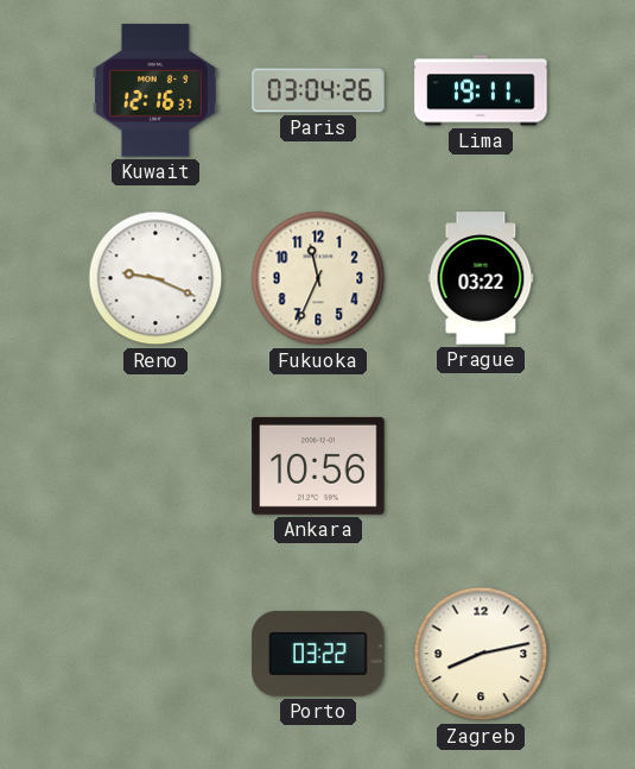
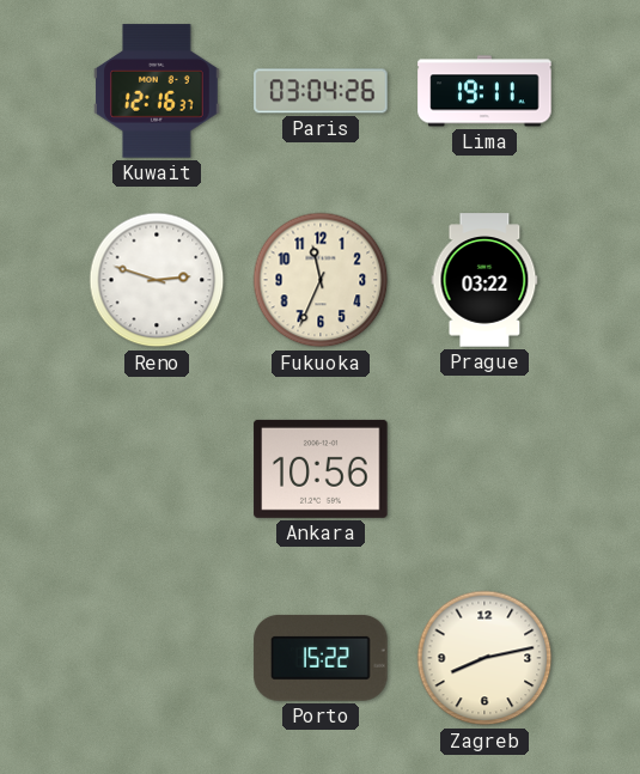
Reno: 9:19 -> 2:48
Porto: 03:22 -> 15:22
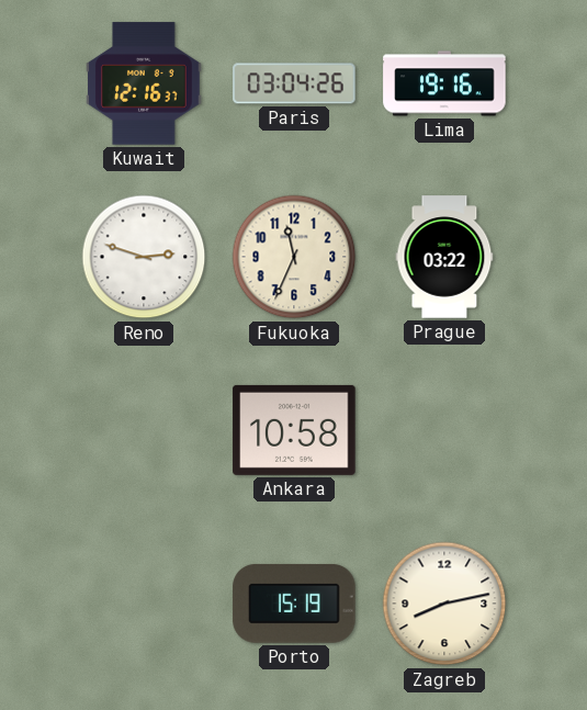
Lima: 19:11 -> 19:16
Ankara: 10:56 -> 10:58
Porto: 15:22 -> 15:19
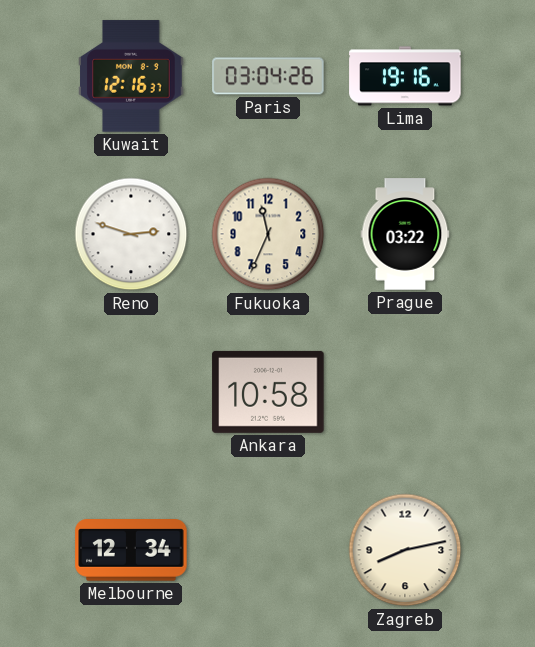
Melbourne: none -> 12:34
Porto: 15:19 -> none
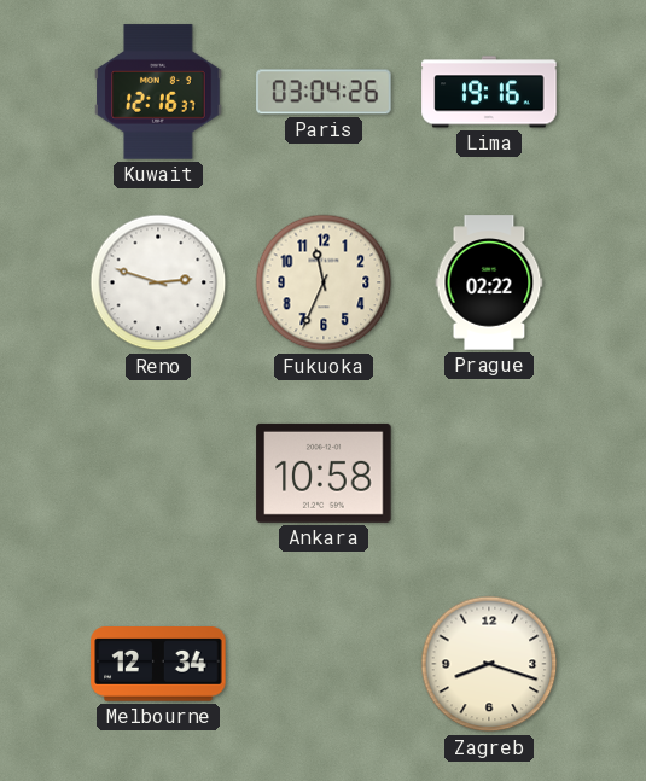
Prague: 03:22 -> 02:22
Zagreb: 8:13 -> 8:18
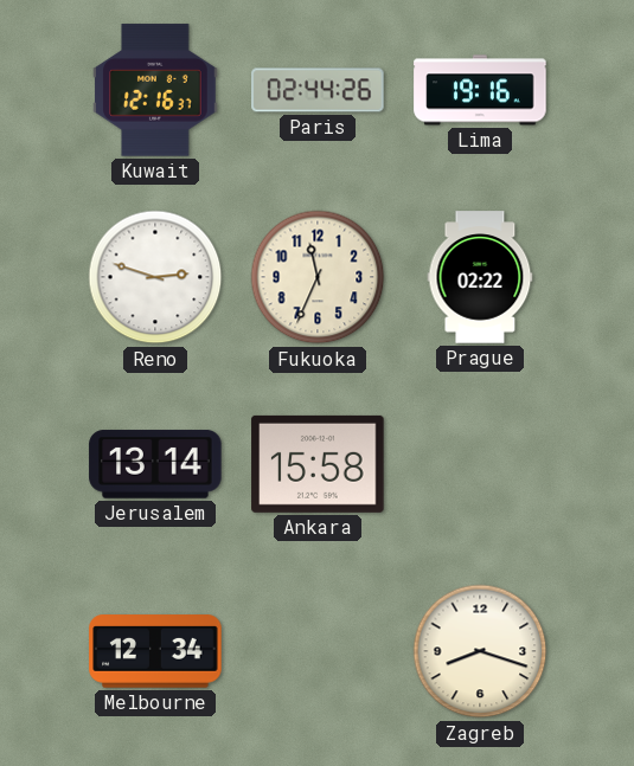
Paris: 03:04 -> 02:44
Jerusalem: none -> 13:14
Ankara: 10:58 -> 15:58
